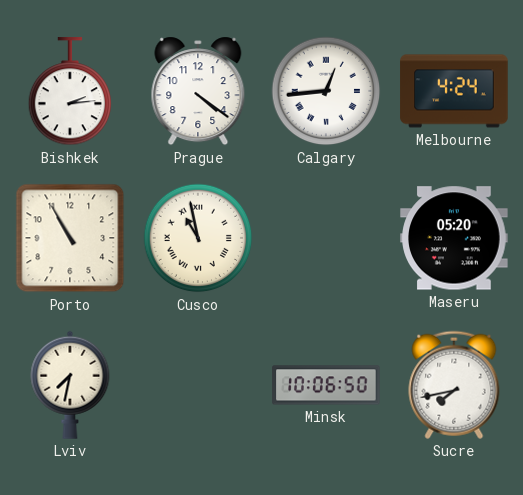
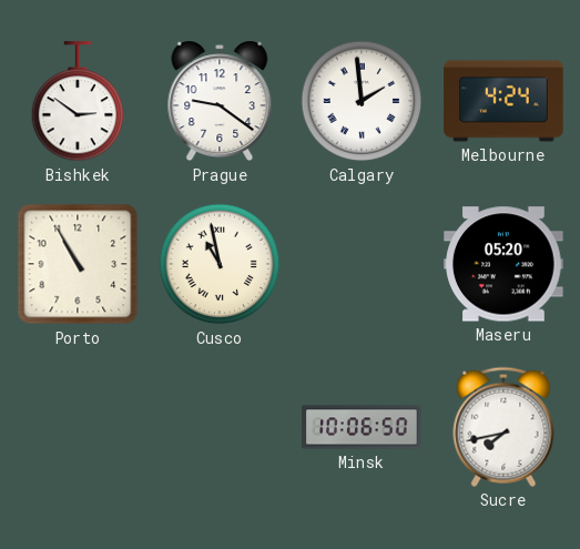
Bishkek: 2:14 -> 2:51
Prague: 4:21 -> 9:21
Calgary: 12:44 -> 1:59
Lviv: 7:32 -> none
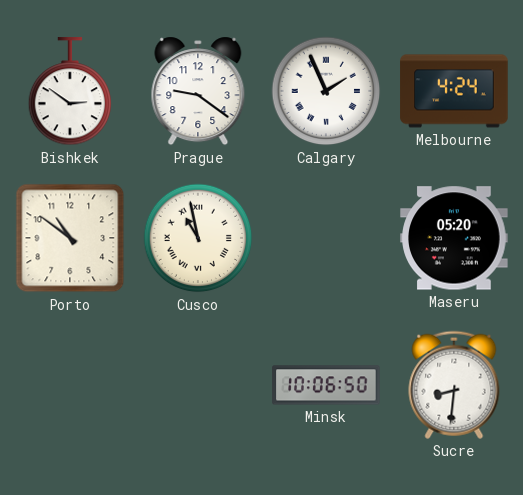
Calgary: 1:59 -> 1:56
Porto: 10:55 -> 10:51
Sucre: 7:43 -> 8:31
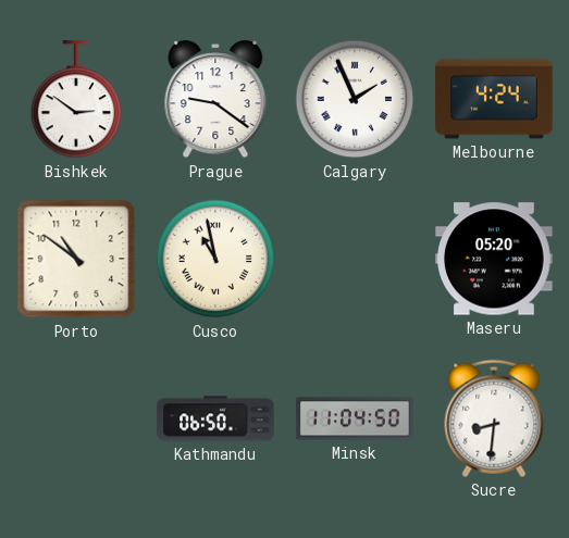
Kathmandu: none -> 06:50
Minsk: 10:06 -> 11:04
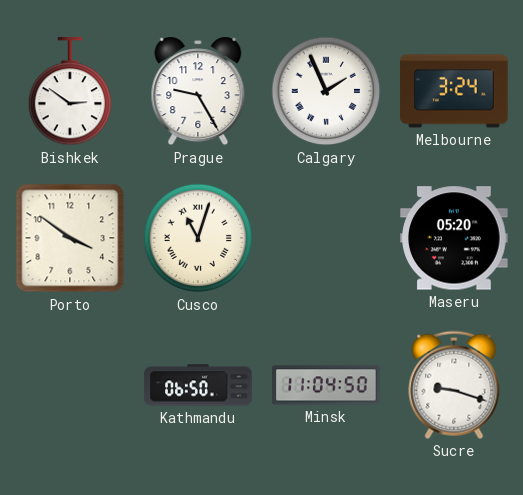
Prague: 9:21 -> 9:25
Melbourne: 4:24 -> 3:24
Porto: 10:51 -> 3:51
Cusco: 10:58 -> 11:03
Sucre: 8:31 -> 9:18
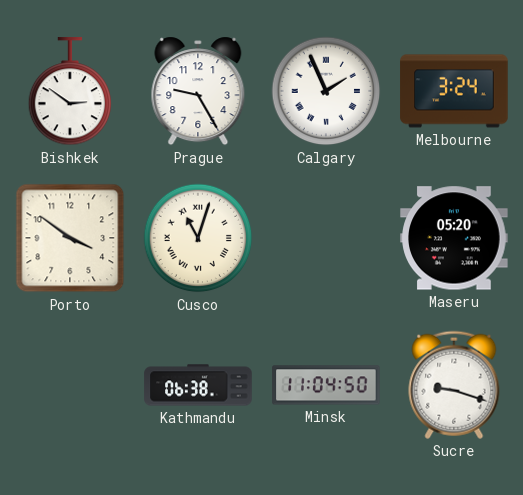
Kathmandu: 06:50 -> 06:38
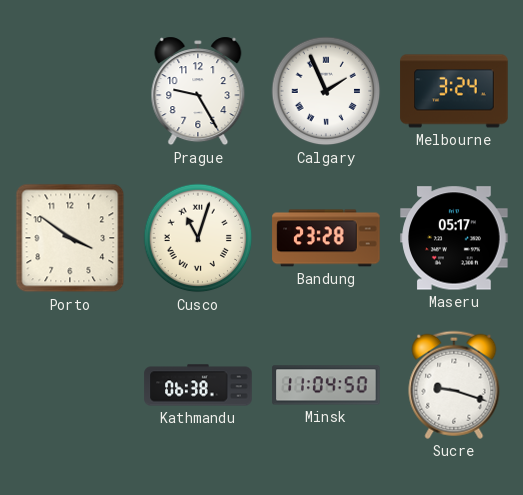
Bishkek: 2:51 -> none
Bandung: none -> 23:28
Maseru: 05:20 -> 05:17
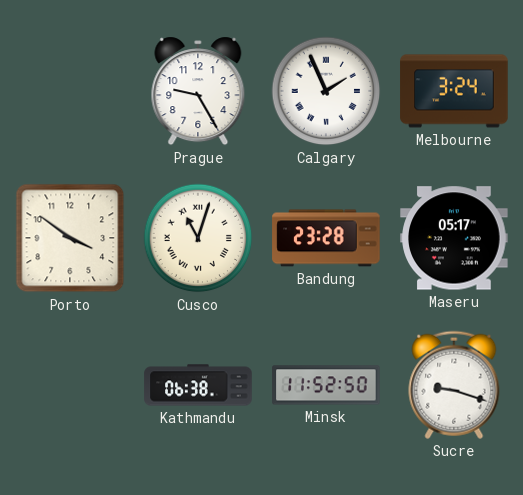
Minsk: 11:04 -> 11:52
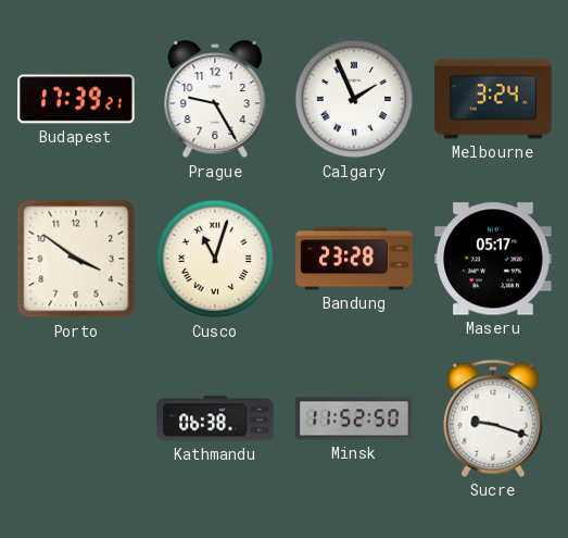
Budapest: none -> 17:39
